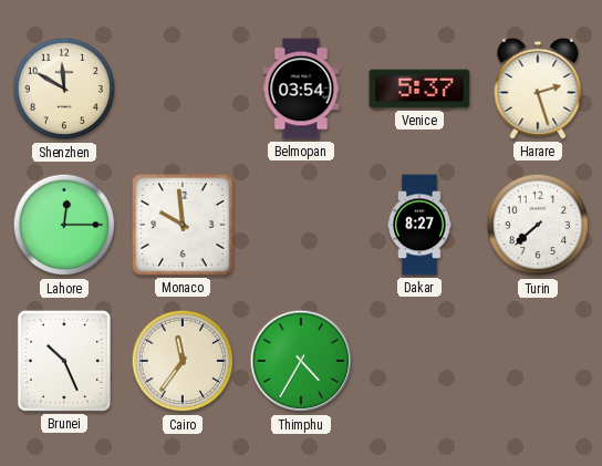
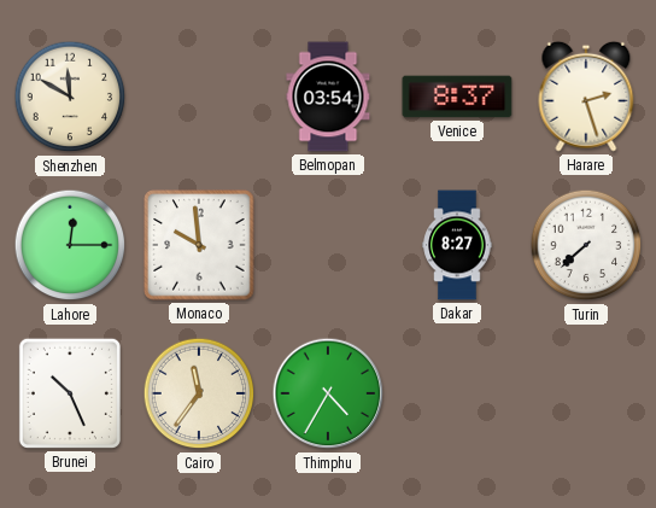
Venice: 5:37 -> 8:37
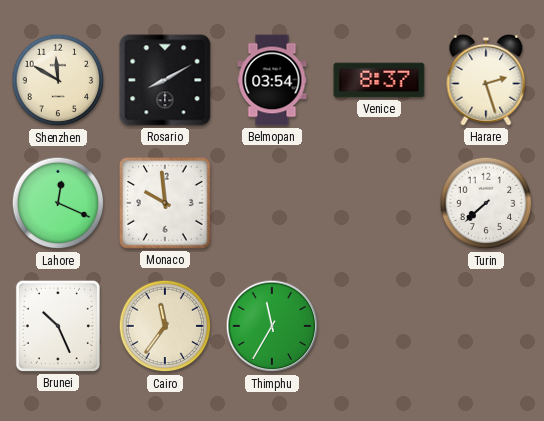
Rosario: none -> 8:10
Lahore: 12:15 -> 12:19
Dakar: 8:27 -> none
Thimphu: 4:35 -> 11:35
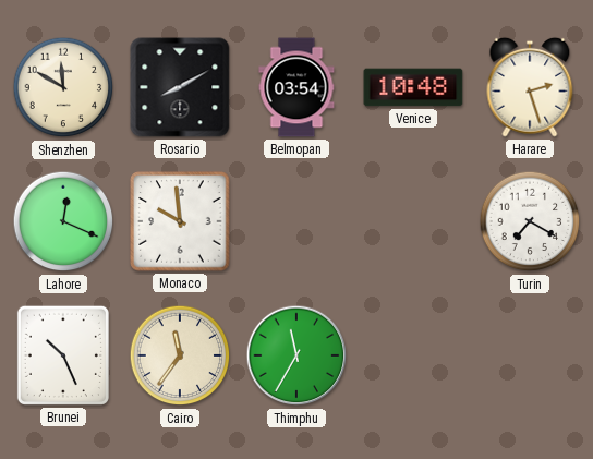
Venice: 8:37 -> 10:48
Turin: 7:38 -> 7:20
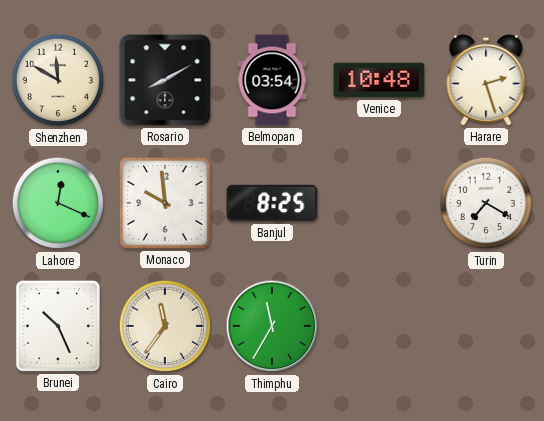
Banjul: none -> 8:25
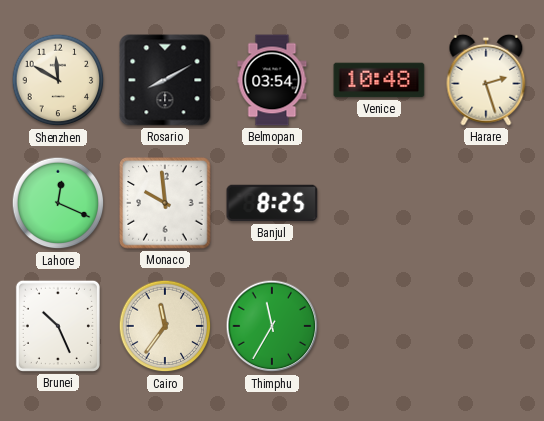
Turin: 7:20 -> none
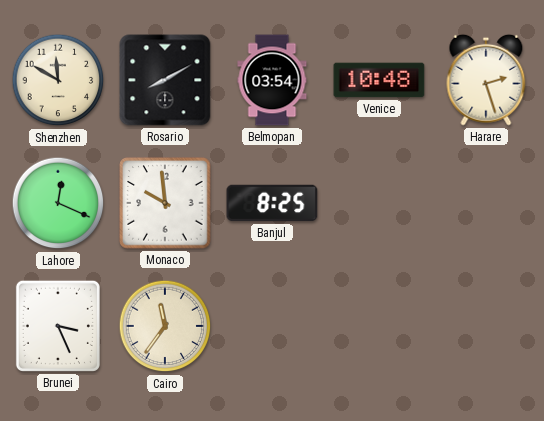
Brunei: 10:26 -> 3:26
Thimphu: 11:35 -> none
